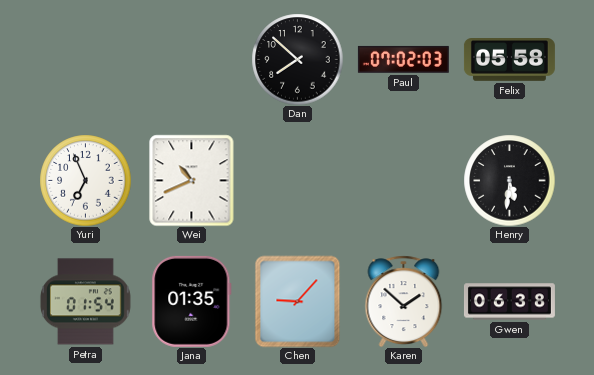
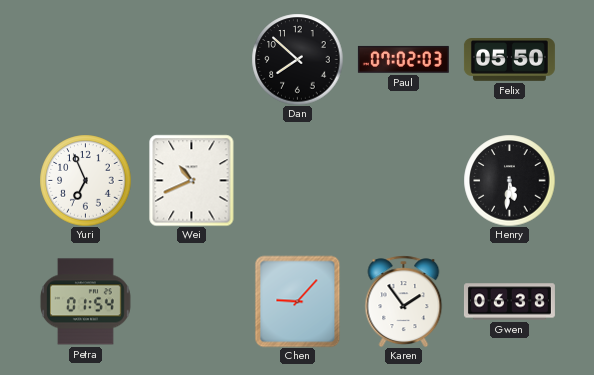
Felix: 05:58 -> 05:50
Jana: 01:35 -> none
Karen: 1:52 -> 1:54
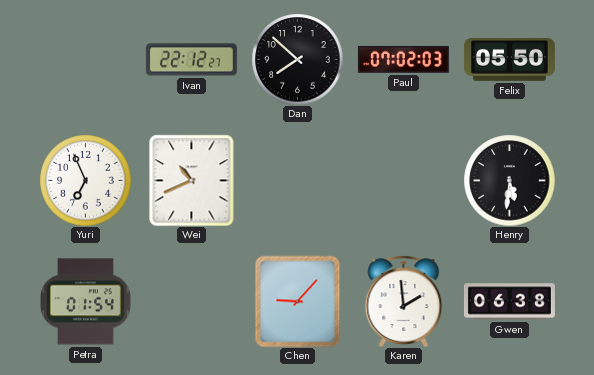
Ivan: none -> 22:12
Karen: 1:54 -> 1:59
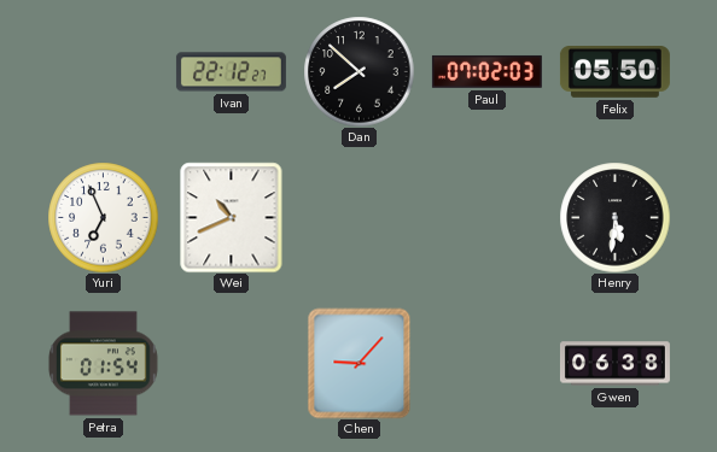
Karen: 1:59 -> none
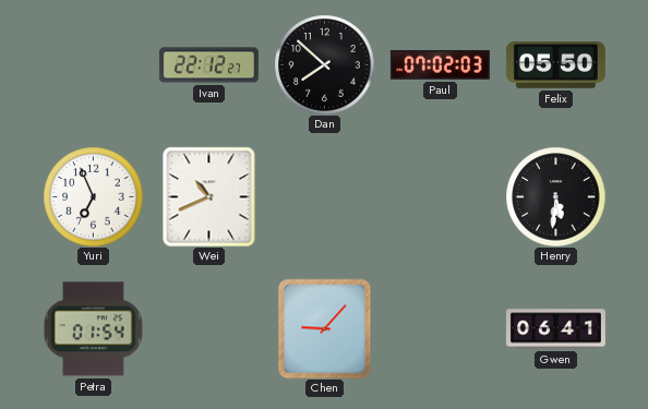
Gwen: 06:38 -> 06:41
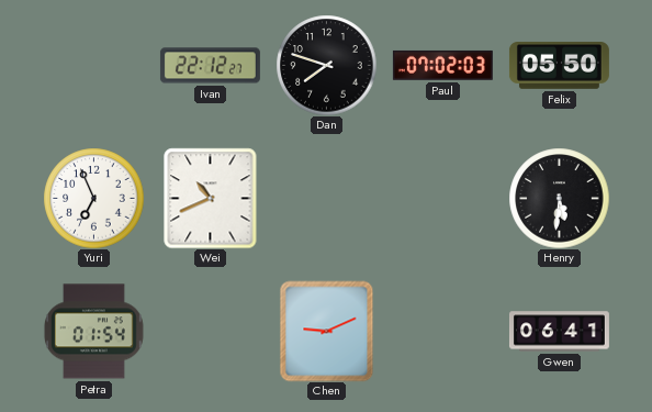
Dan: 7:52 -> 7:48
Chen: 9:07 -> 9:11
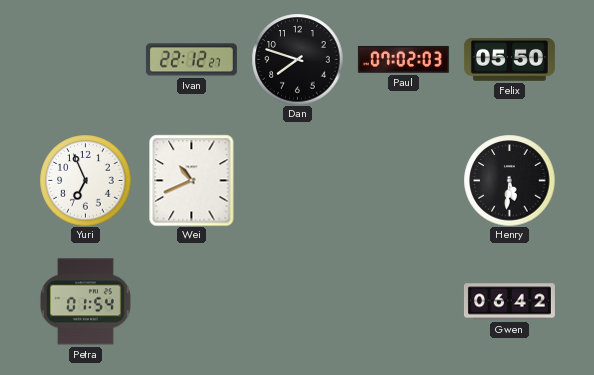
Chen: 9:11 -> none
Gwen: 06:41 -> 06:42
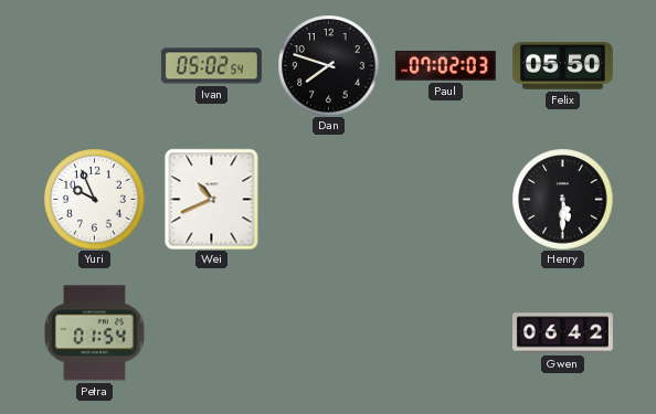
Ivan: 22:12 -> 05:02
Yuri: 6:56 -> 9:56
Henry: 5:31 -> 5:30
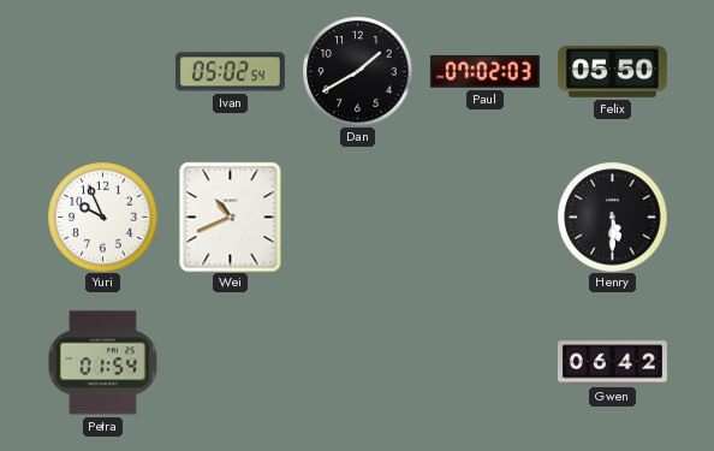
Dan: 7:48 -> 1:40
